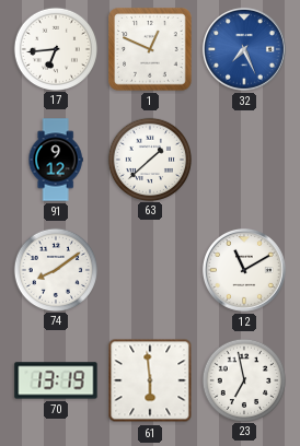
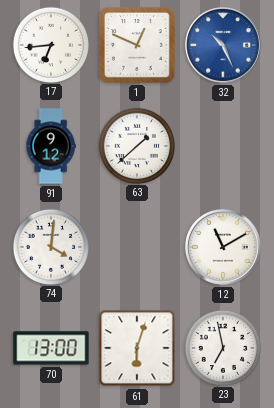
32: 7:26 -> 10:26
74: 8:09 -> 4:01
70: 13:19 -> 13:00
61: 5:59 -> 6:03
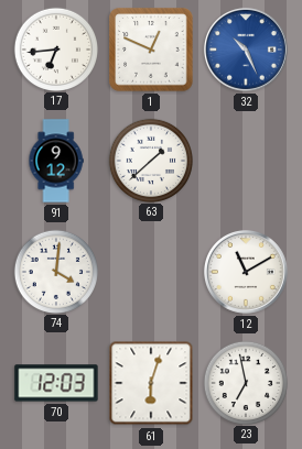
70: 13:00 -> 12:03
